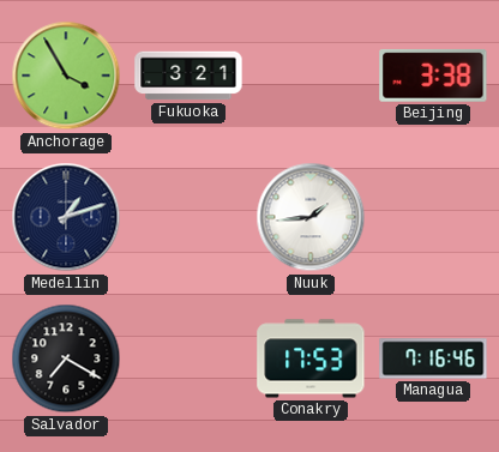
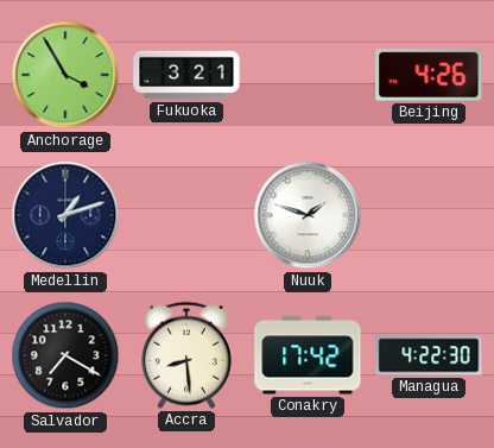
Beijing: 3:38 -> 4:26
Nuuk: 1:44 -> 1:48
Accra: none -> 8:29
Conakry: 17:53 -> 17:42
Managua: 7:16 -> 4:22
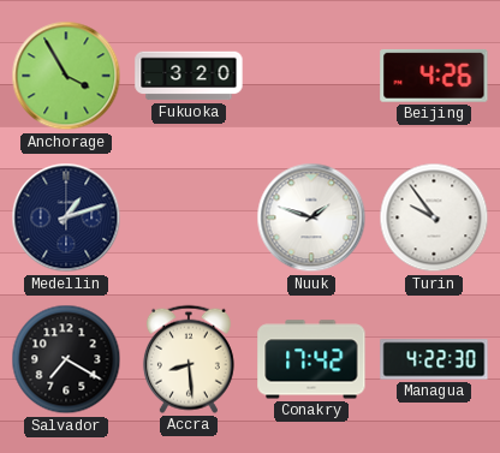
Fukuoka: 3:21 -> 3:20
Turin: none -> 9:54
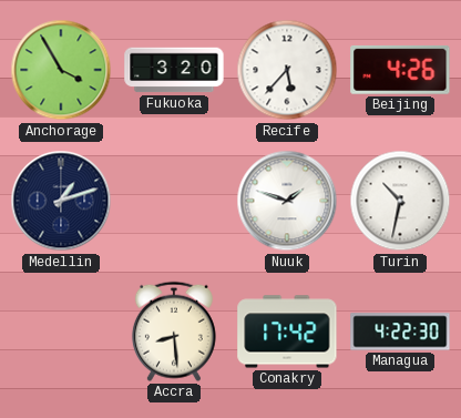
Recife: none -> 5:37
Turin: 9:54 -> 10:32
Salvador: 7:20 -> none
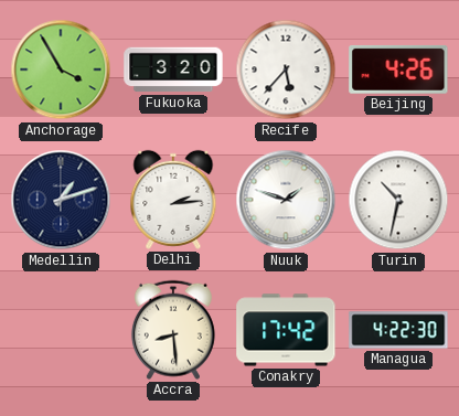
Delhi: none -> 2:14
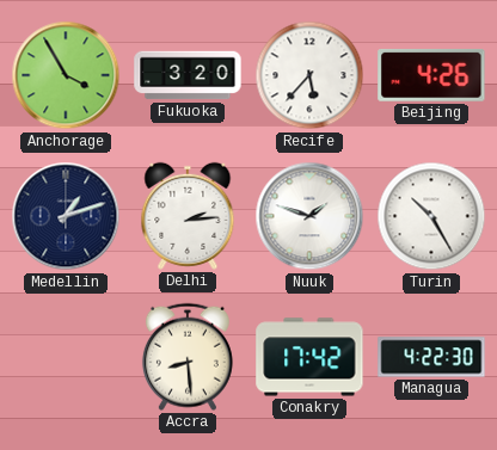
Turin: 10:32 -> 10:25
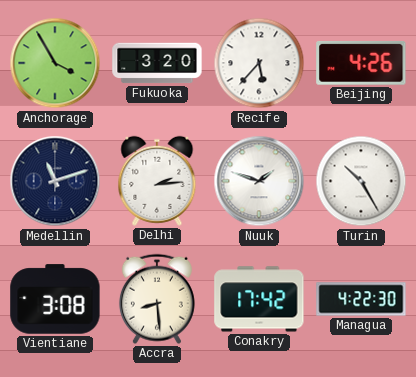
Medellin: 1:12 -> 11:12
Vientiane: none -> 3:08
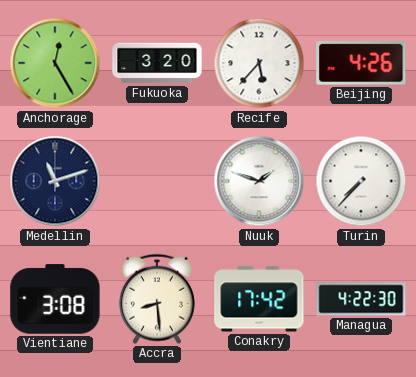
Anchorage: 3:55 -> 12:25
Delhi: 2:14 -> none
Turin: 10:25 -> 7:37
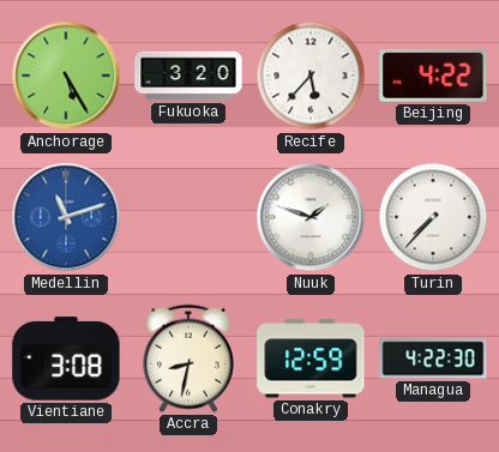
Anchorage: 12:25 -> 5:25
Beijing: 4:26 -> 4:22
Medellin dial: navy -> blue
Accra: 8:29 -> 8:32
Conakry: 17:42 -> 12:59
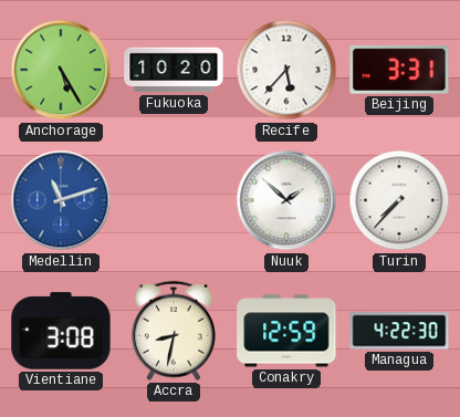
Fukuoka: 3:20 -> 10:20
Beijing: 4:22 -> 3:31
Nuuk: 1:48 -> 1:52
